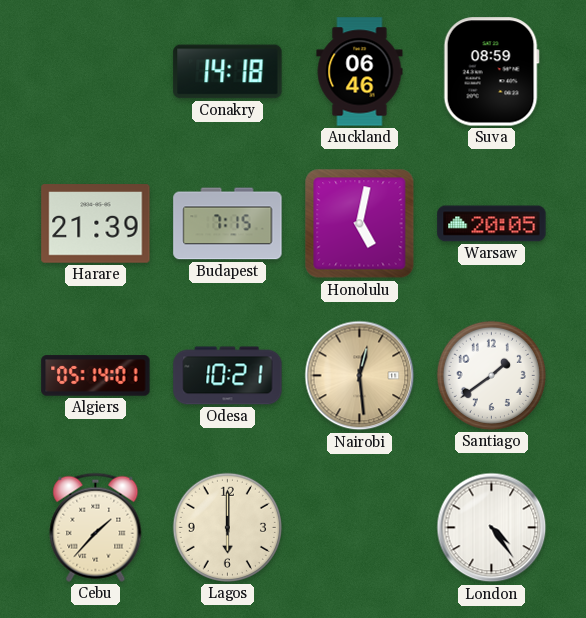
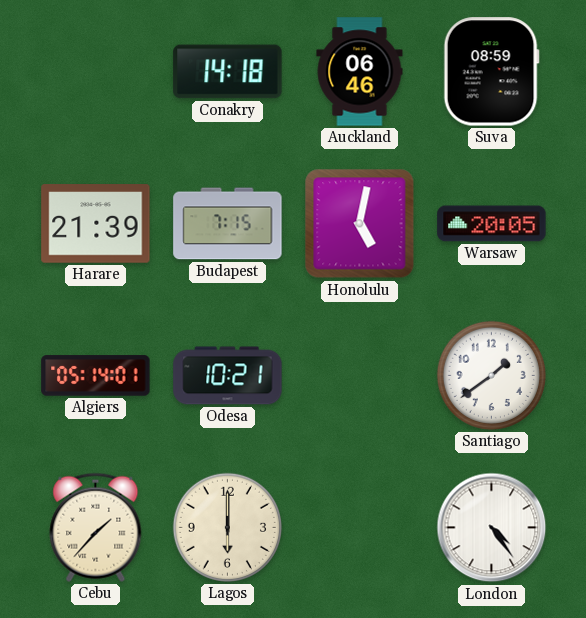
Nairobi: 12:29 -> none
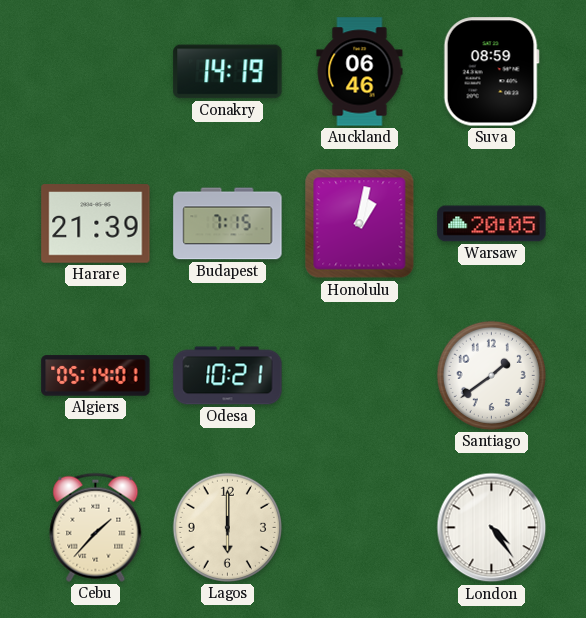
Conakry: 14:18 -> 14:19
Honolulu: 5:02 -> 1:02
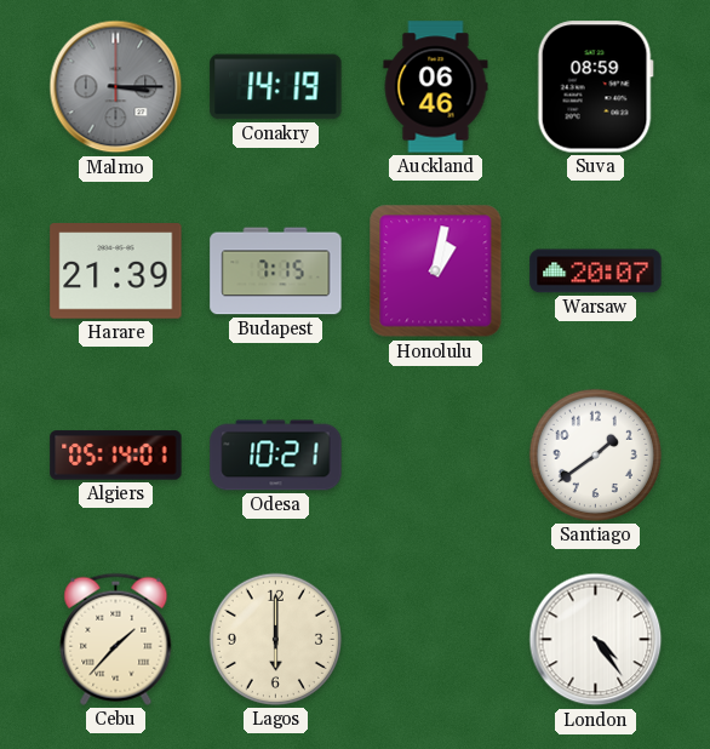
Malmo: none -> 3:15
Warsaw: 20:05 -> 20:07
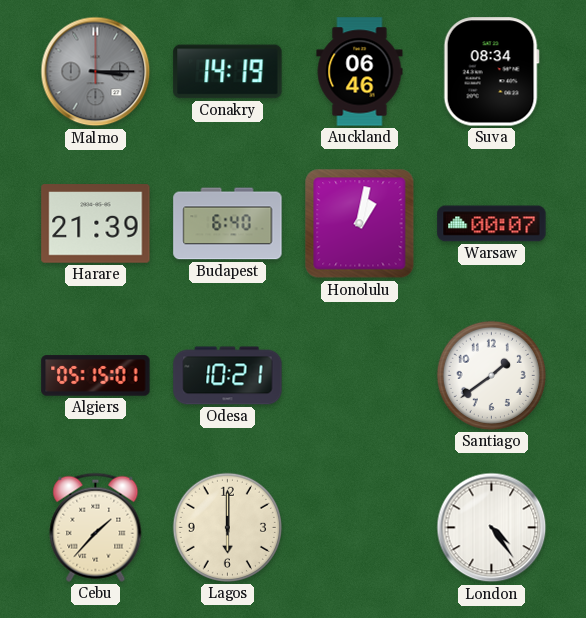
Suva: 08:59 -> 08:34
Budapest: 7:15 -> 6:40
Warsaw: 20:07 -> 00:07
Algiers: 05:14 -> 05:15
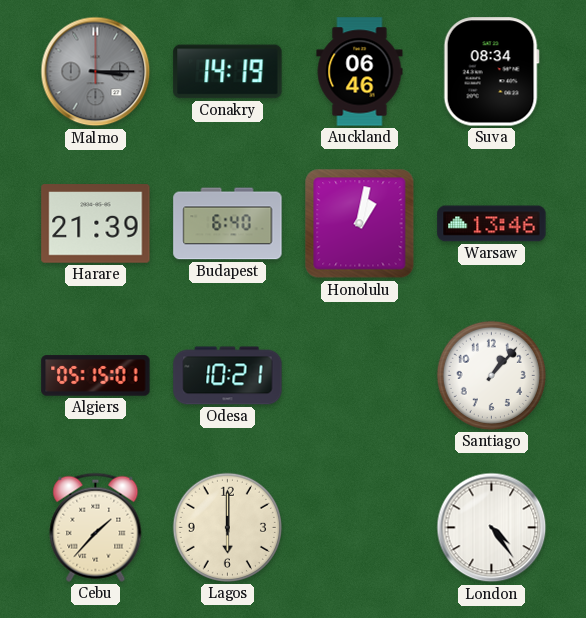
Warsaw: 00:07 -> 13:46
Santiago: 1:39 -> 1:07
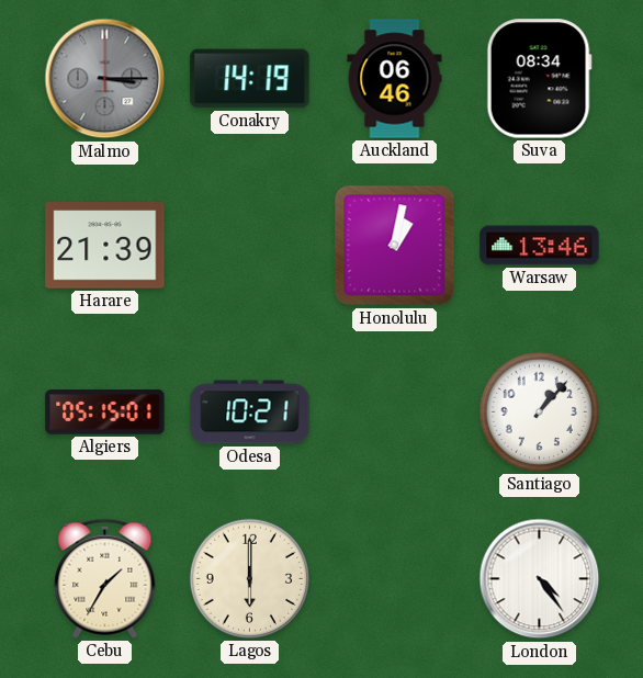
Budapest: 6:40 -> none
Cebu: 1:37 -> 1:35
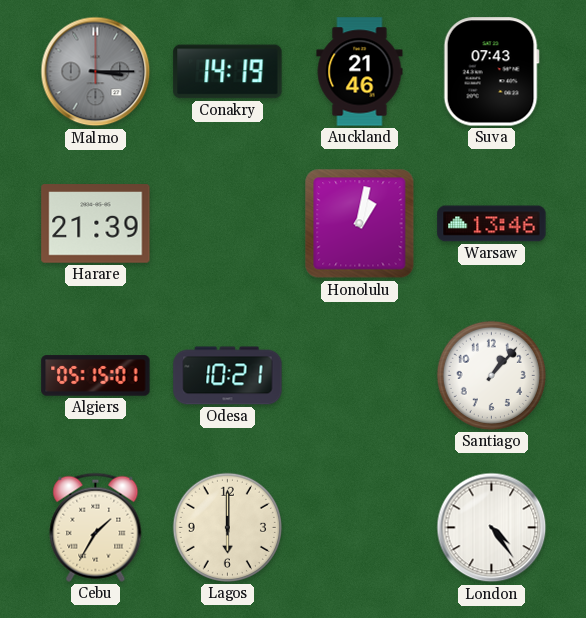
Auckland: 06:46 -> 21:46
Suva: 08:34 -> 07:43
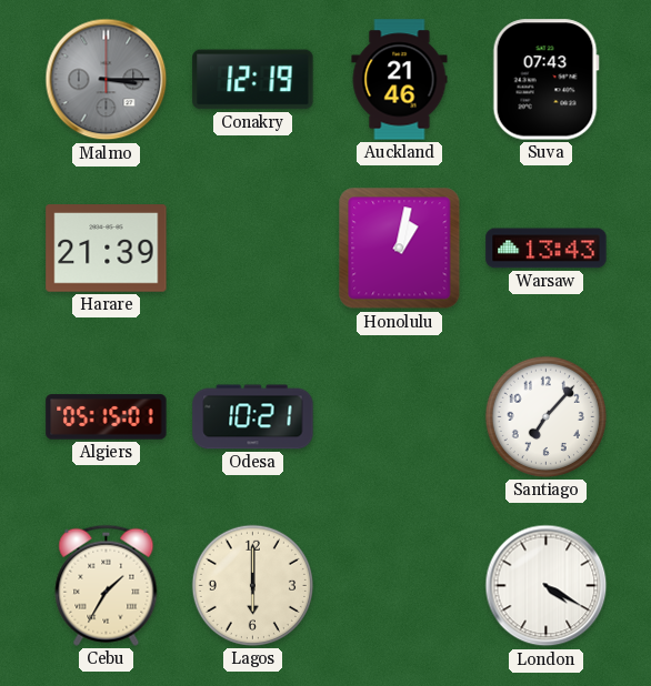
Conakry: 14:19 -> 12:19
Warsaw: 13:46 -> 13:43
Santiago: 1:07 -> 7:07
London: 4:24 -> 4:20
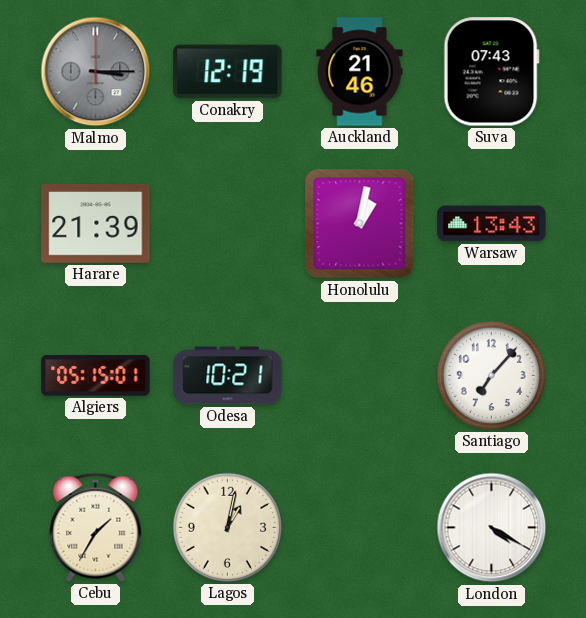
Lagos: 6:00 -> 1:02
